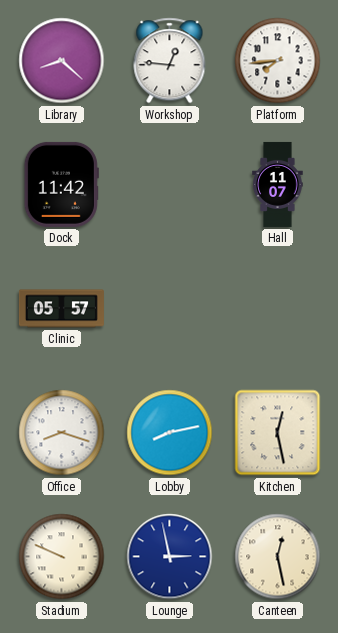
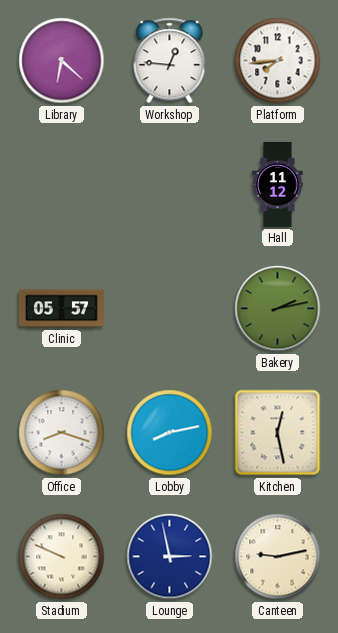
Library: 8:22 -> 6:22
Dock: 11:42 -> none
Hall: 11:07 -> 11:12
Bakery: none -> 2:13
Canteen: 12:28 -> 9:13
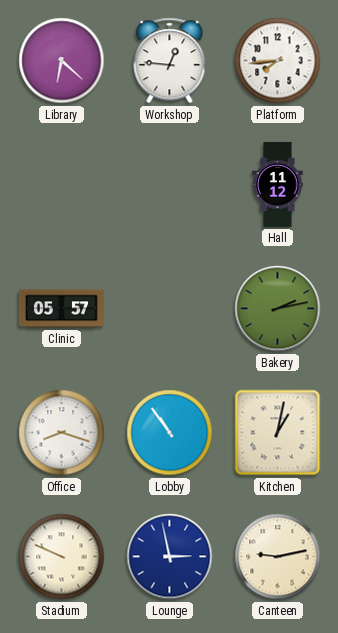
Lobby: 8:13 -> 10:54
Kitchen: 12:28 -> 1:02
